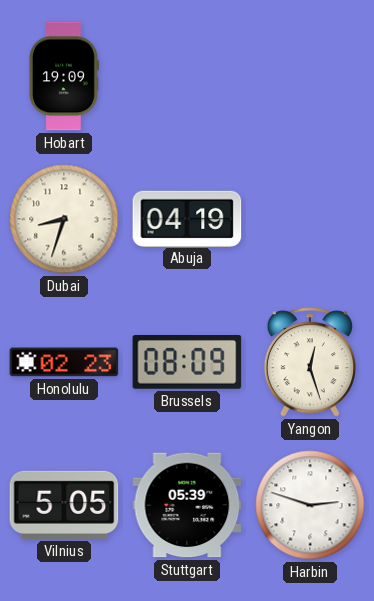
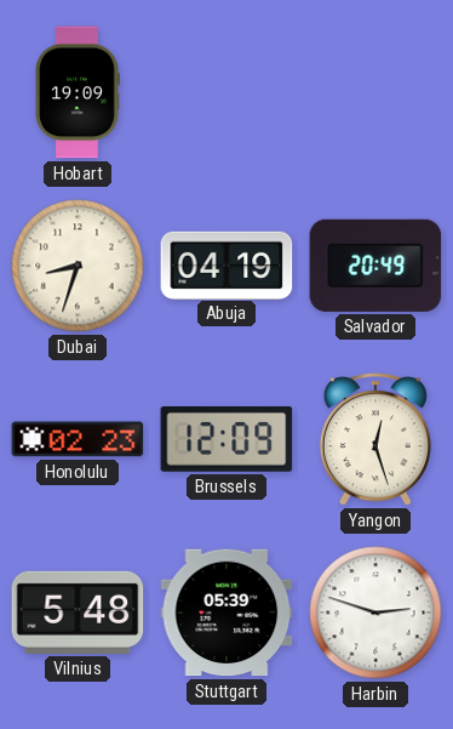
Salvador: none -> 20:49
Brussels: 08:09 -> 12:09
Vilnius: 5:05 -> 5:48
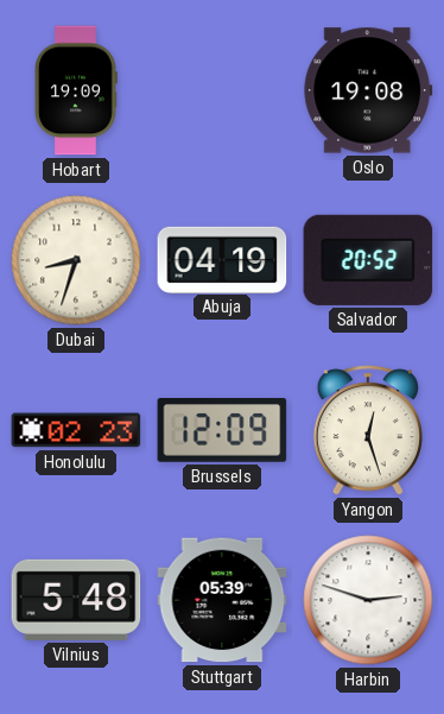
Oslo: none -> 19:08
Salvador: 20:49 -> 20:52
